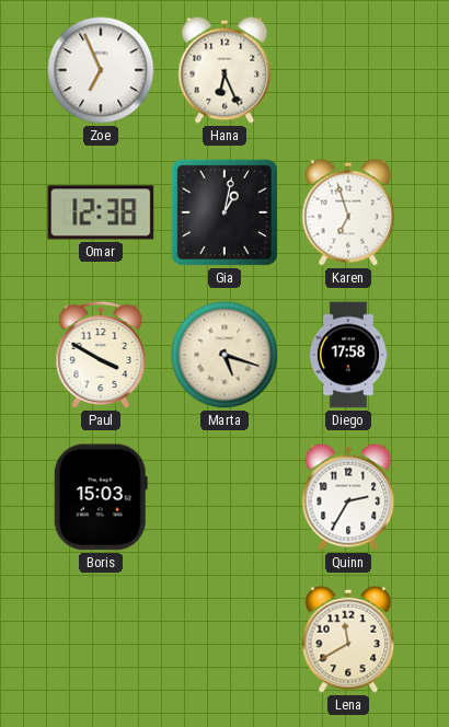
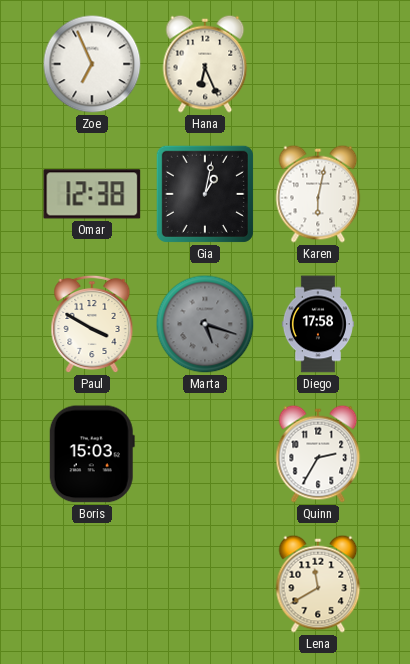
Karen: 6:57 -> 6:02
Marta dial: cream -> grey
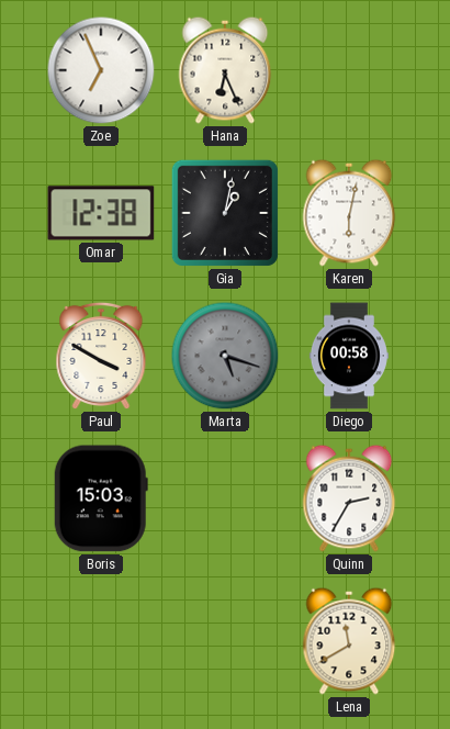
Diego: 17:58 -> 00:58
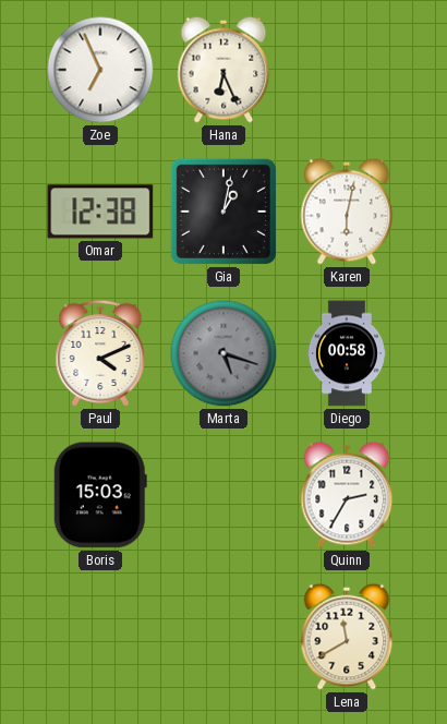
Paul: 3:50 -> 4:11
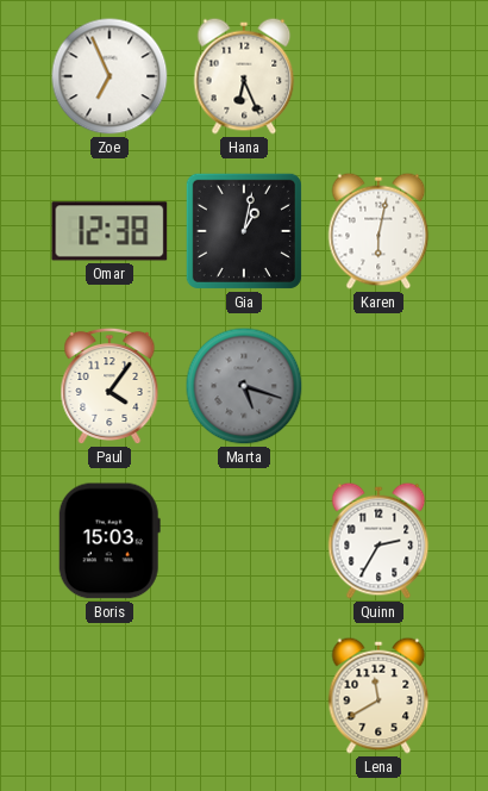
Paul: 4:11 -> 4:06
Diego: 00:58 -> none
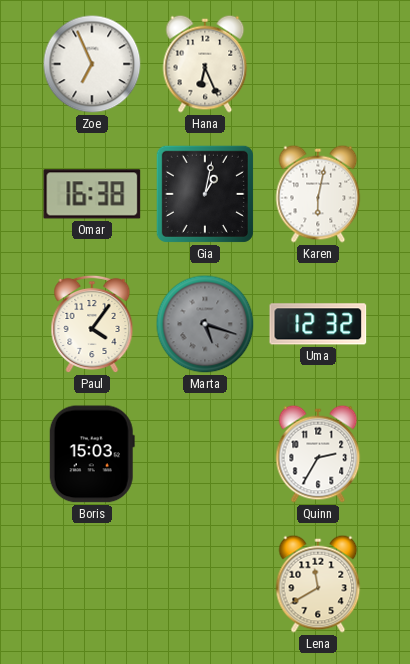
Omar: 12:38 -> 16:38
Uma: none -> 12:32
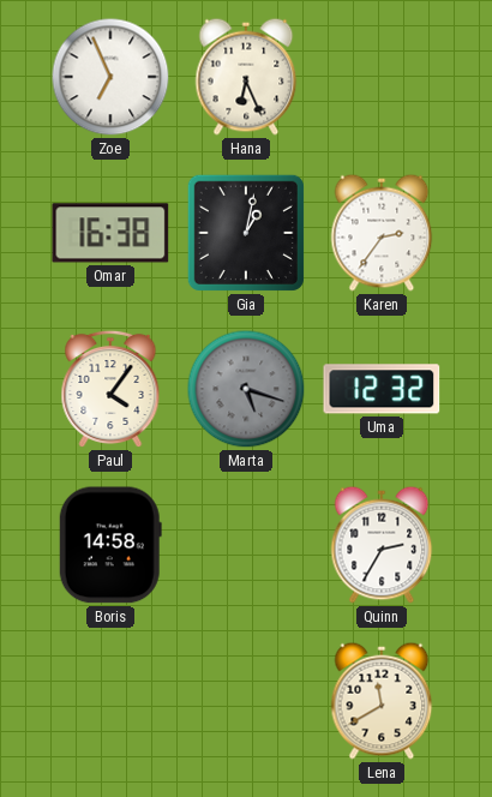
Karen: 6:02 -> 2:36
Boris: 15:03 -> 14:58
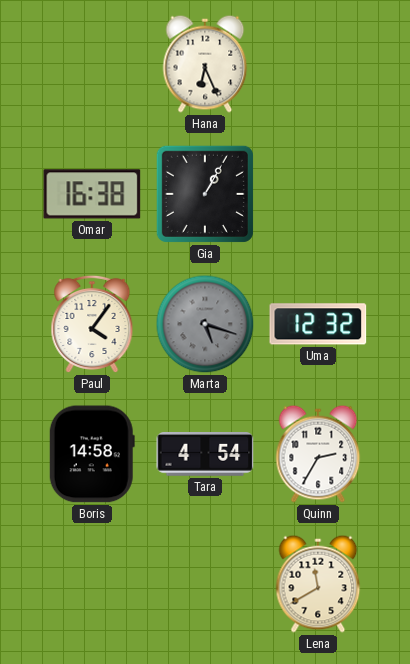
Zoe: 6:56 -> none
Gia: 1:02 -> 1:05
Karen: 2:36 -> none
Tara: none -> 4:54
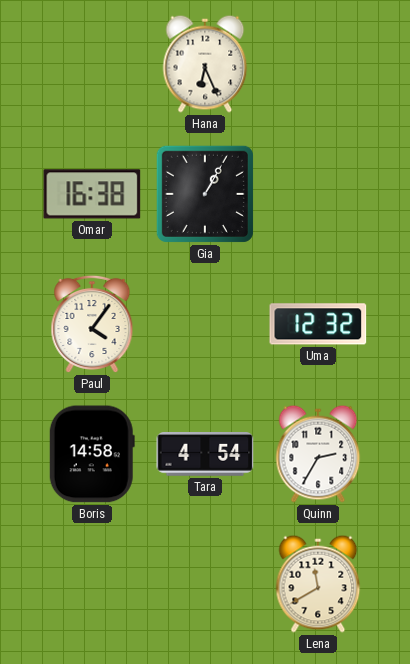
Marta: 5:18 -> none
